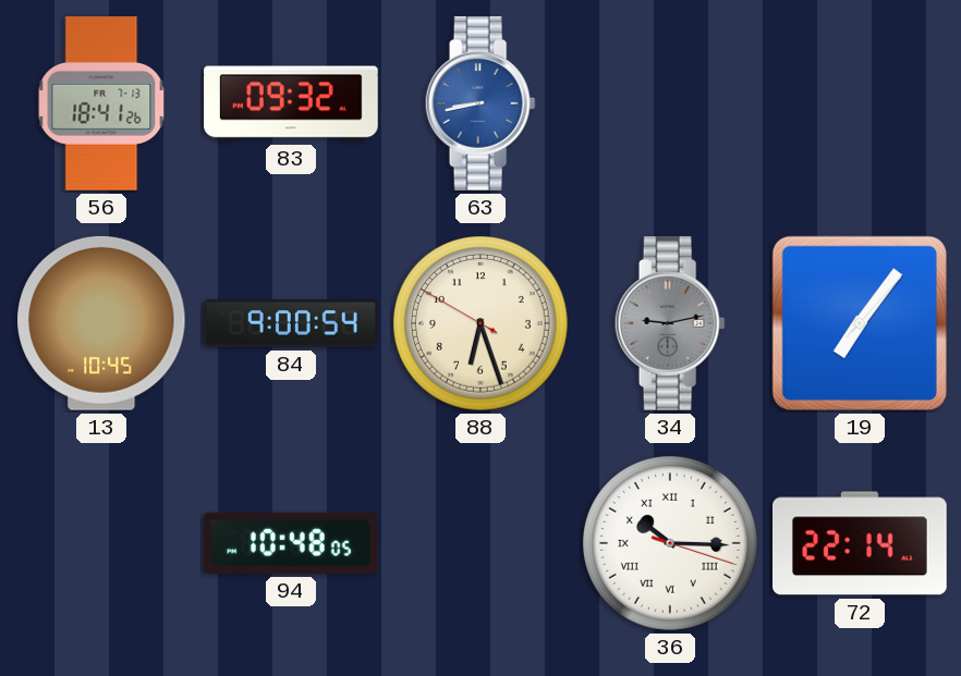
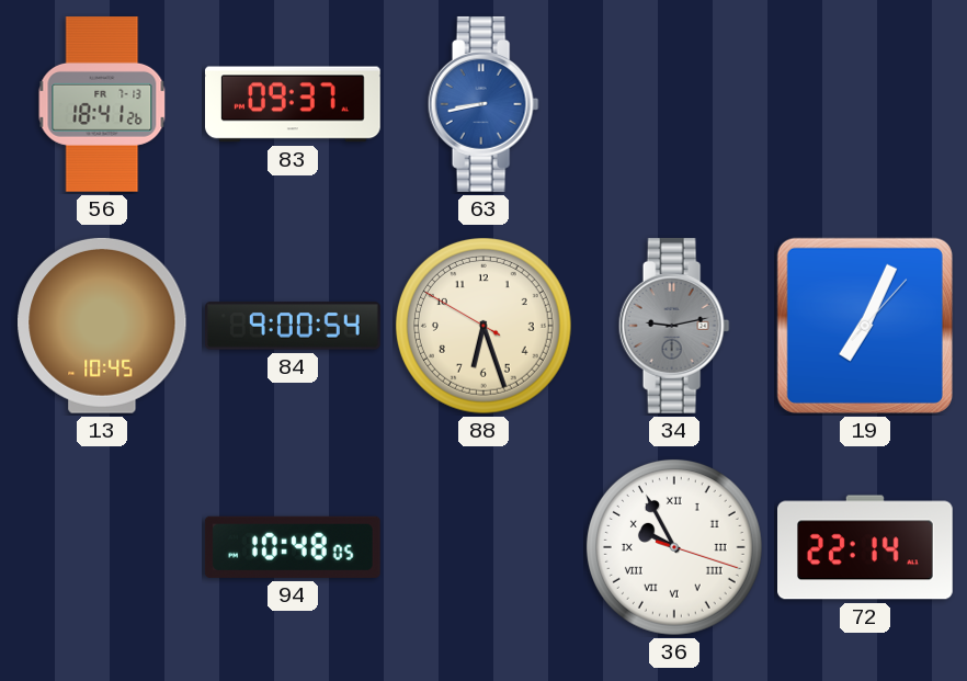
83: 09:32 -> 09:37
19: 7:06 -> 7:04
36: 10:15 -> 9:55
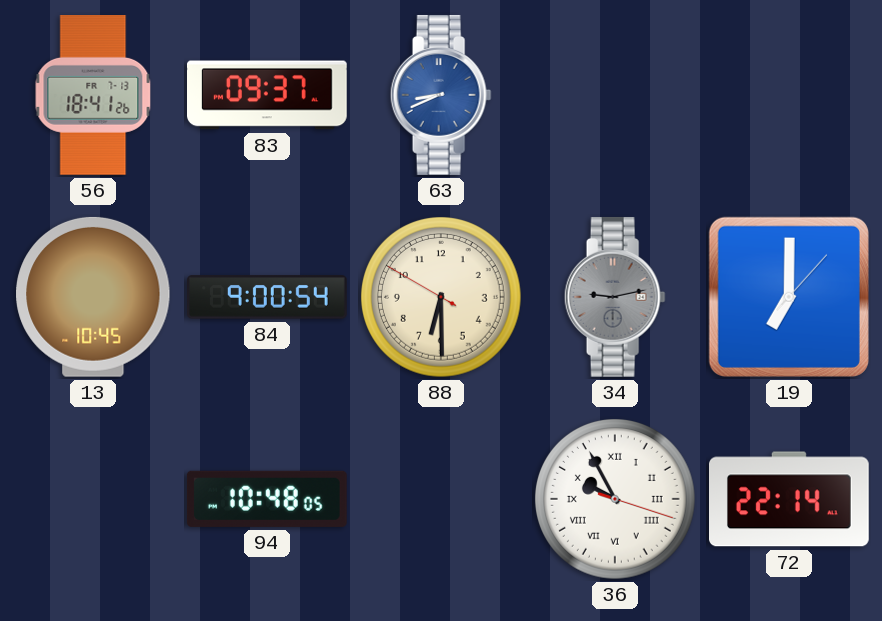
63: 8:43 -> 8:41
88: 6:26 -> 6:29
19: 7:04 -> 7:00
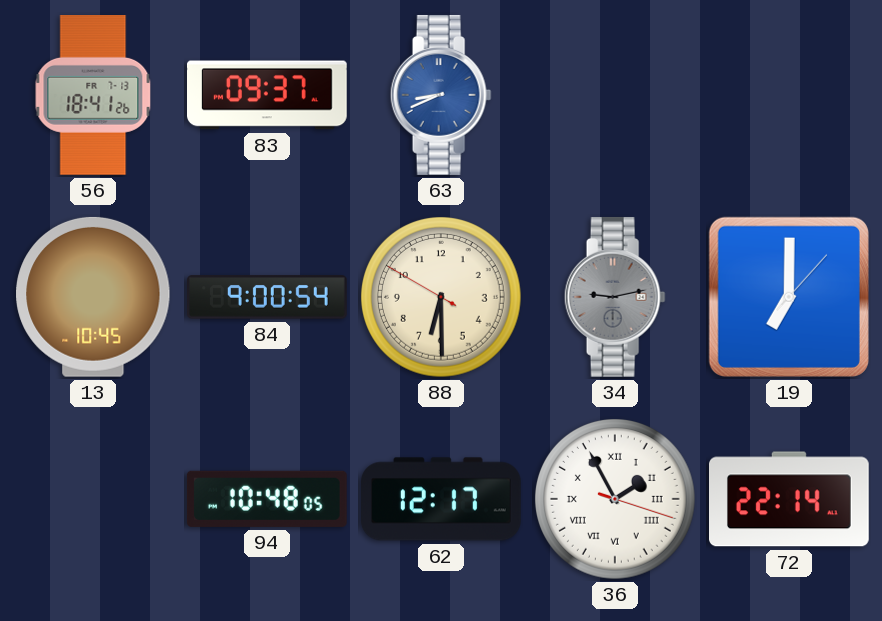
62: none -> 12:17
36: 9:55 -> 1:55
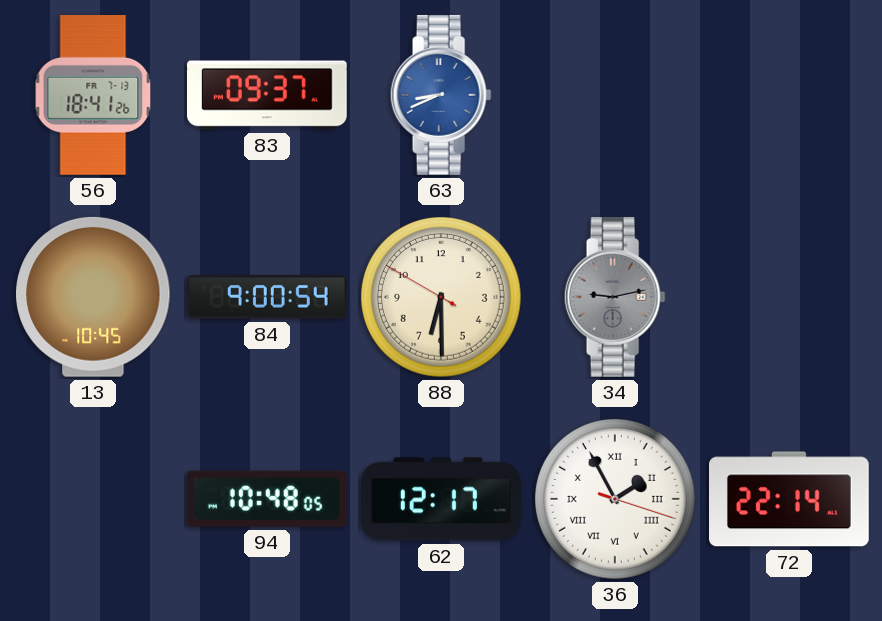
19: 7:00 -> none
